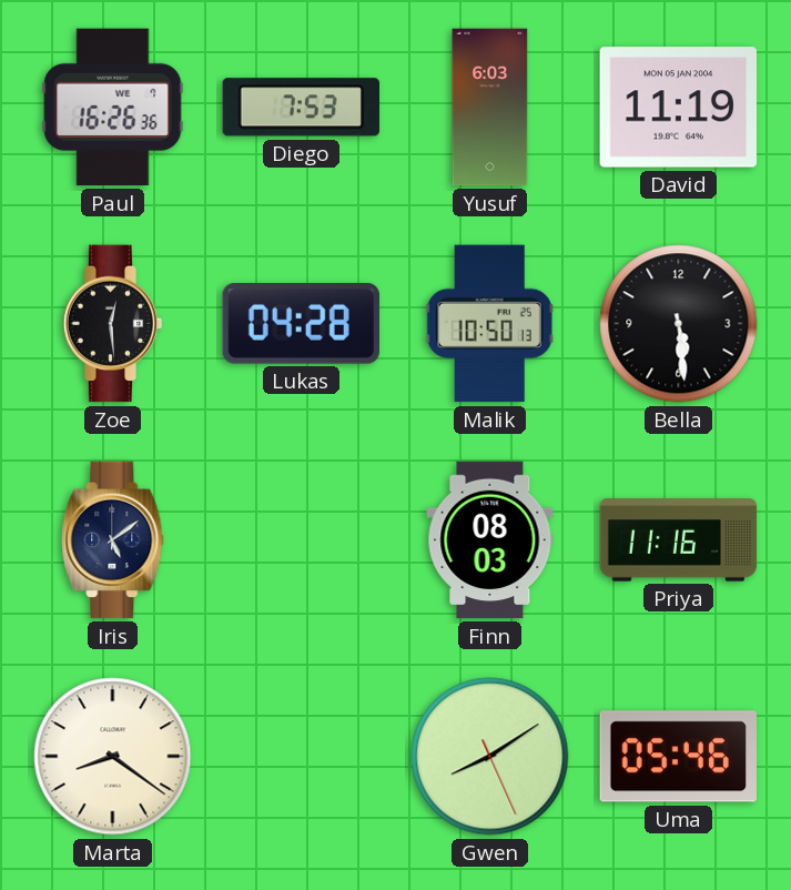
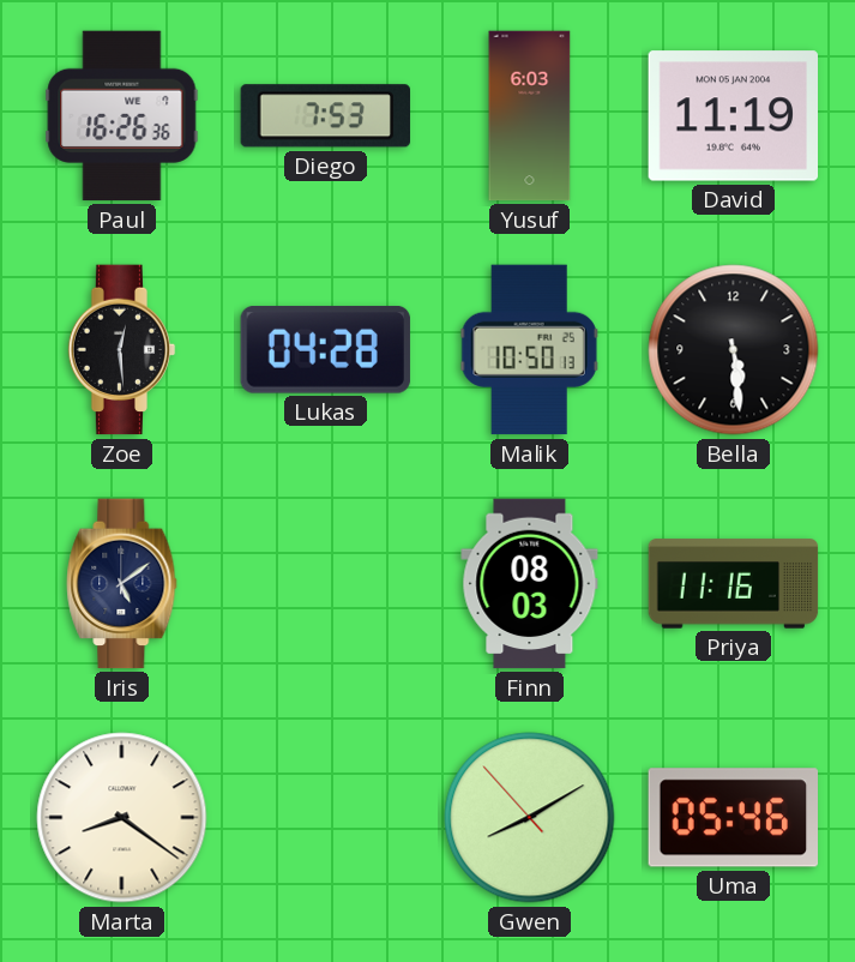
Gwen: 8:09:26 -> 8:09:53
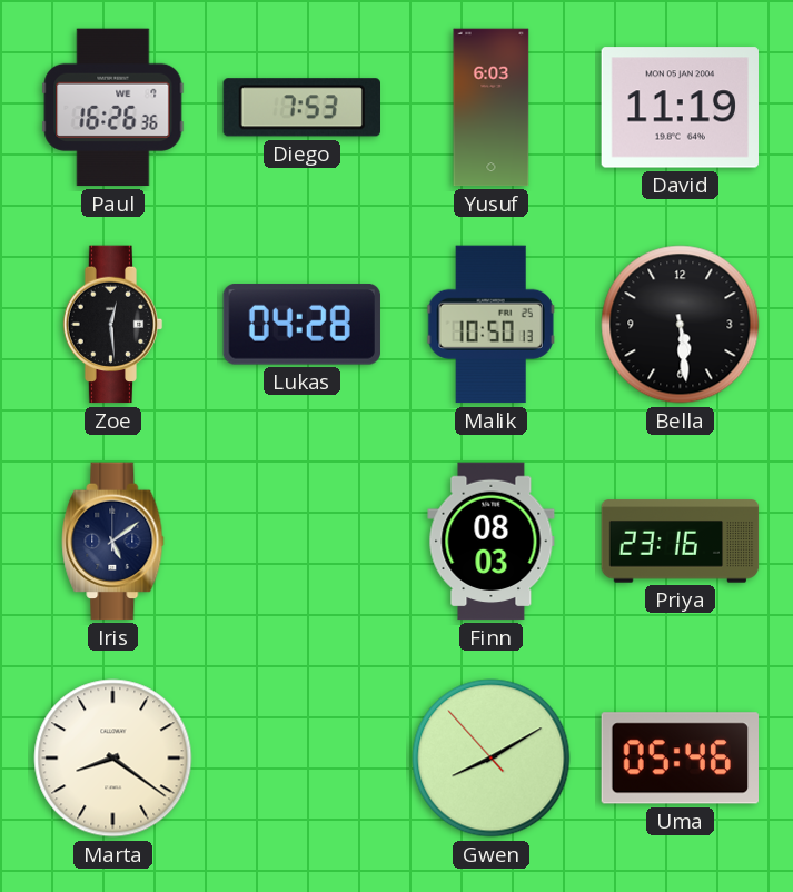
Priya: 11:16 -> 23:16
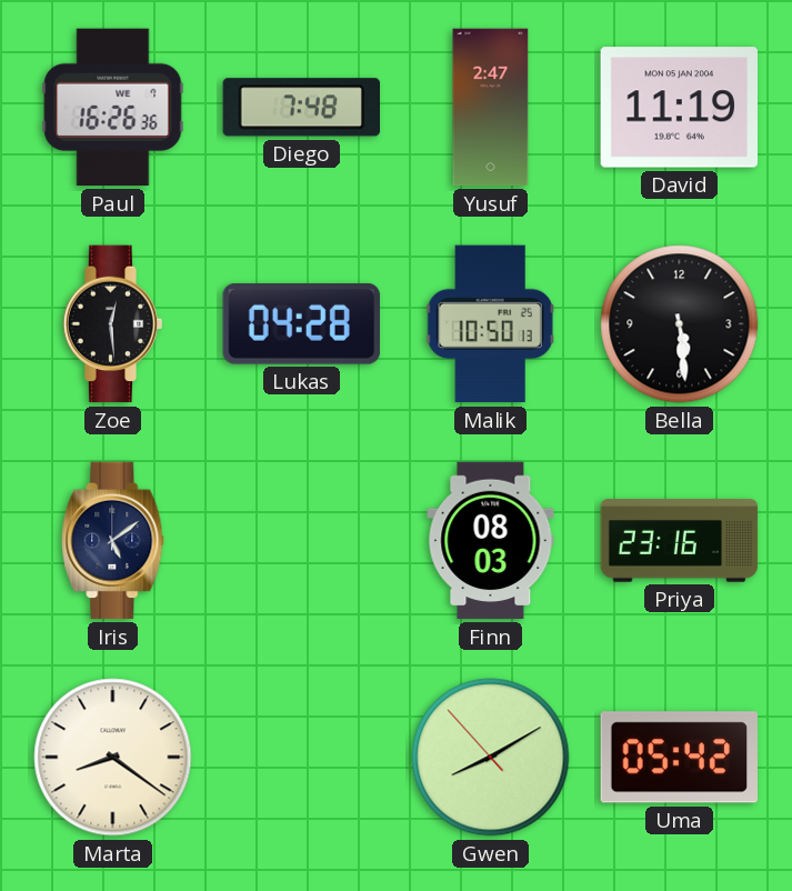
Diego: 7:53 -> 7:48
Yusuf: 6:03 -> 2:47
Uma: 05:46 -> 05:42
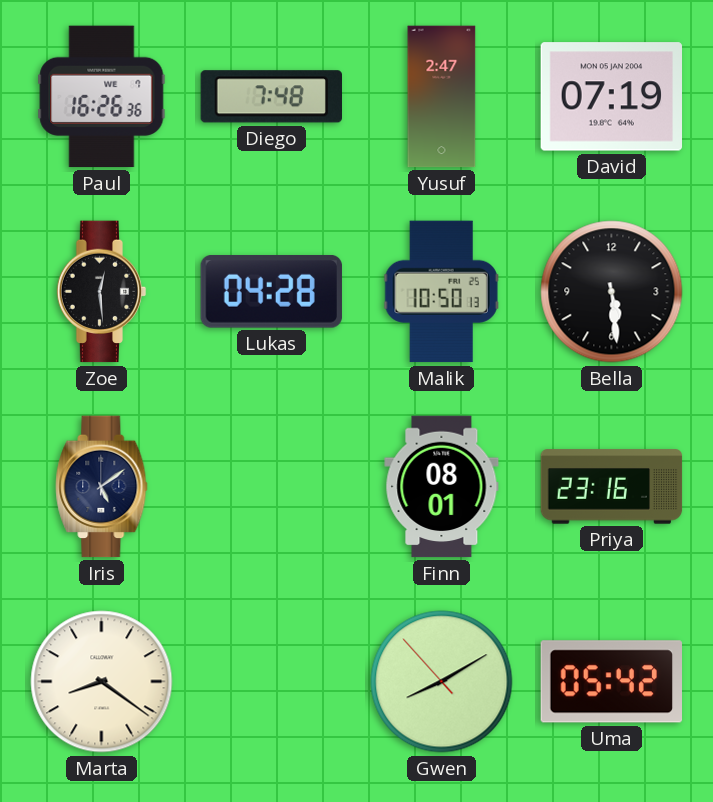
David: 11:19 -> 07:19
Finn: 08:03 -> 08:01
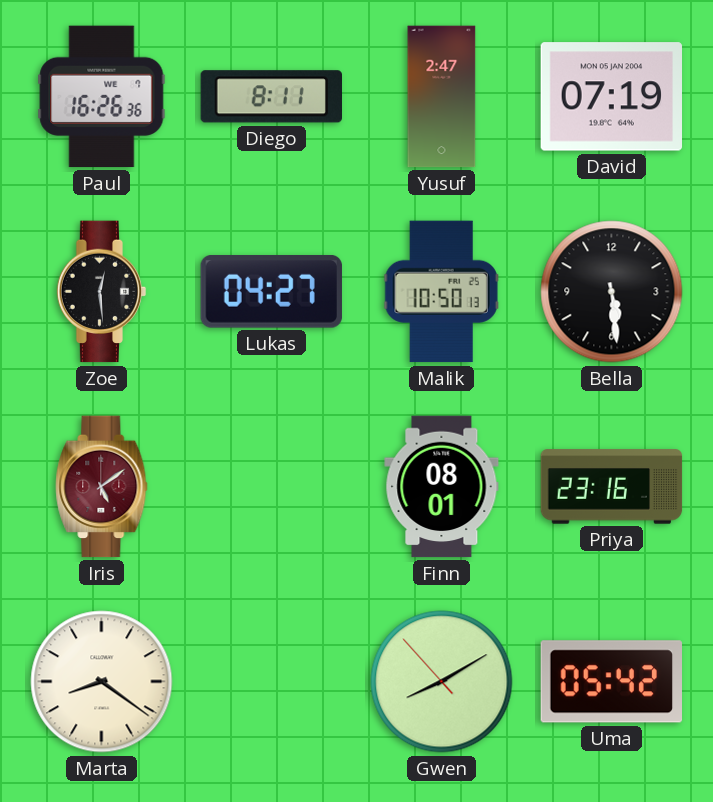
Diego: 7:48 -> 8:11
Lukas: 04:28 -> 04:27
Iris dial: navy -> burgundy
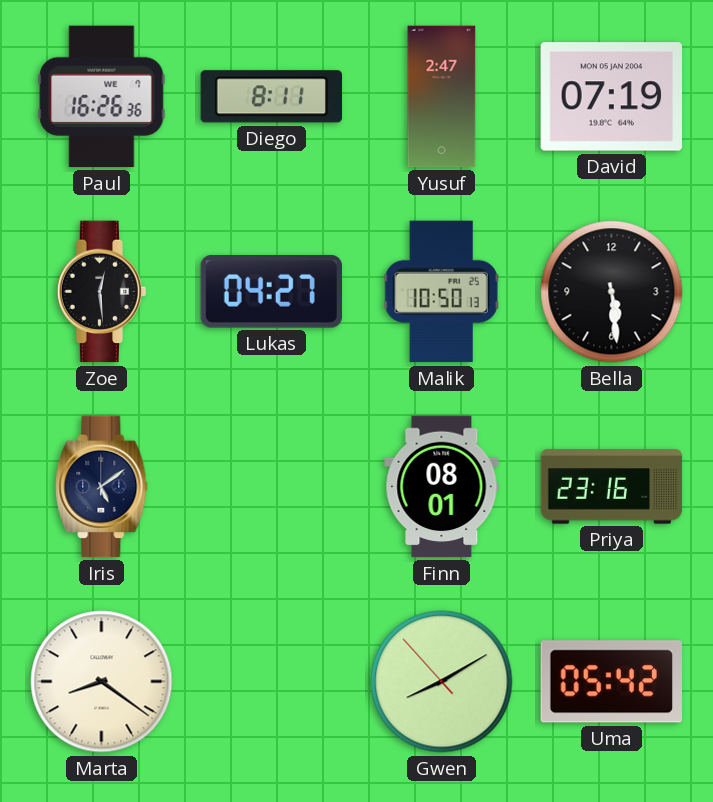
Iris dial: burgundy -> navy
